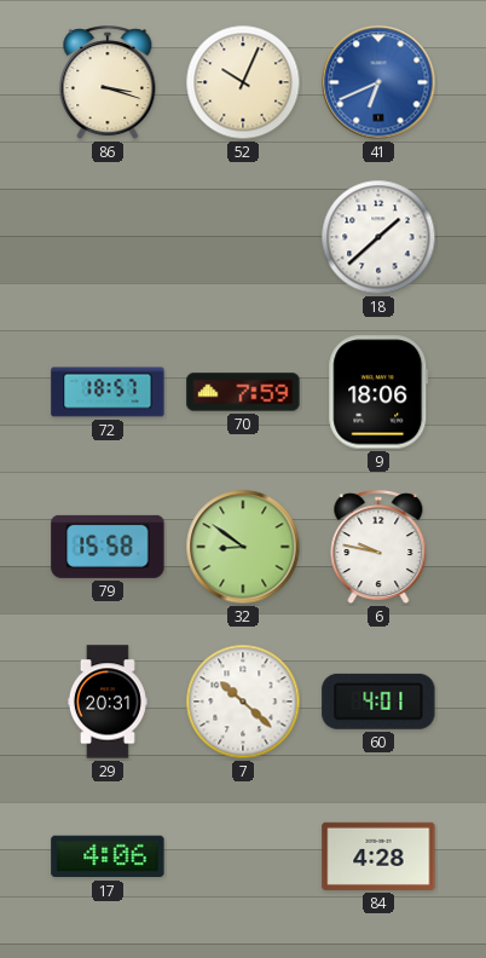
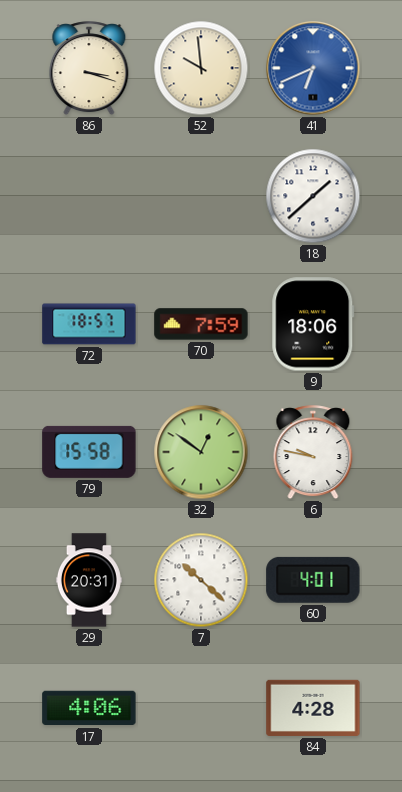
52: 10:04 -> 9:59
32: 8:51 -> 12:51
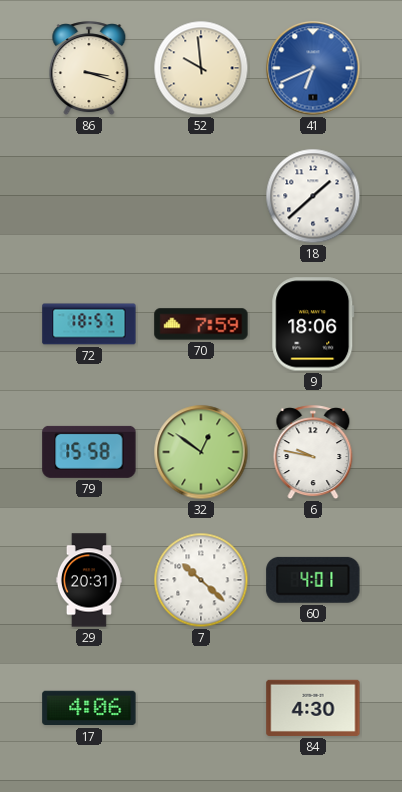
84: 4:28 -> 4:30
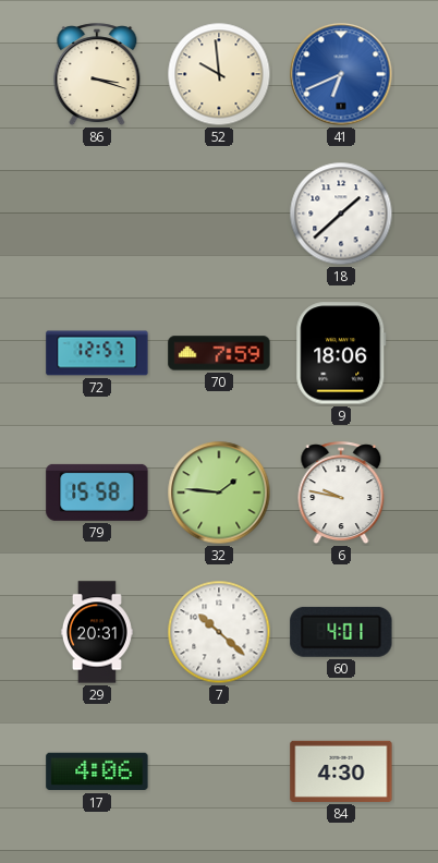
72: 18:57 -> 12:57
32: 12:51 -> 1:46
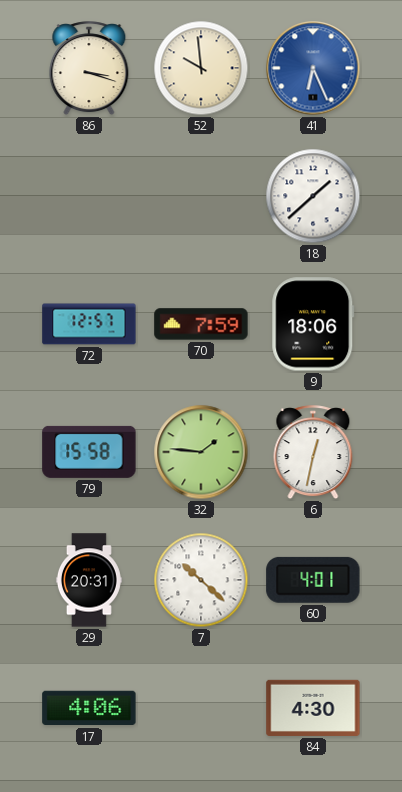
41: 6:41 -> 6:26
6: 9:47 -> 12:32
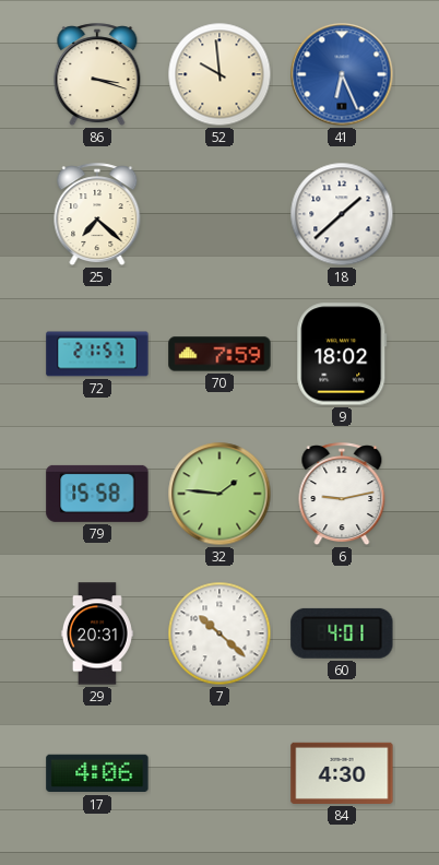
25: none -> 7:22
72: 12:57 -> 21:57
9: 18:06 -> 18:02
6: 12:32 -> 9:13
